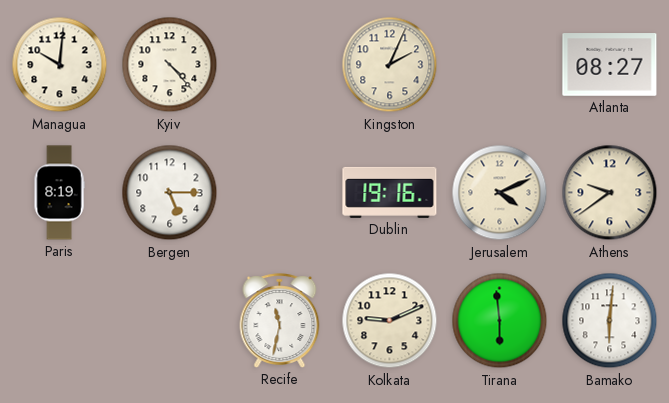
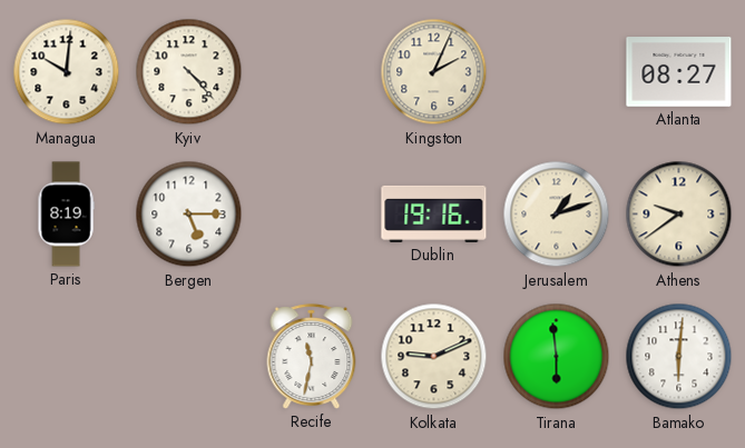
Jerusalem: 4:11 -> 1:12
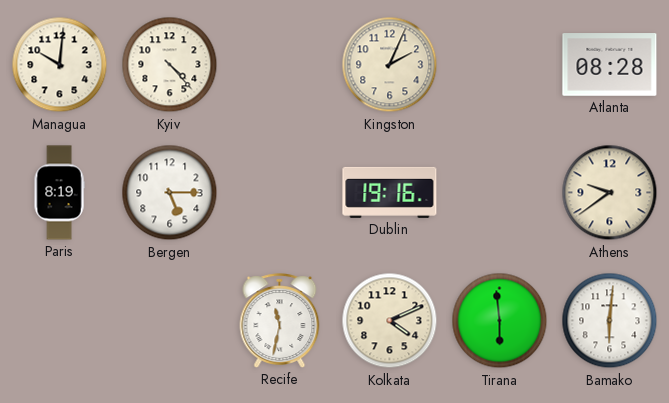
Atlanta: 08:27 -> 08:28
Jerusalem: 1:12 -> none
Kolkata: 9:11 -> 4:11
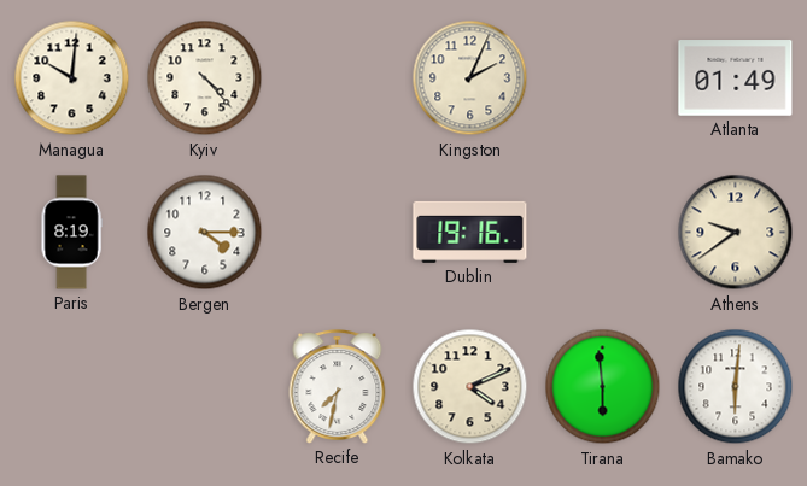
Atlanta: 08:28 -> 01:49
Bergen: 5:15 -> 4:15
Recife: 11:32 -> 7:32
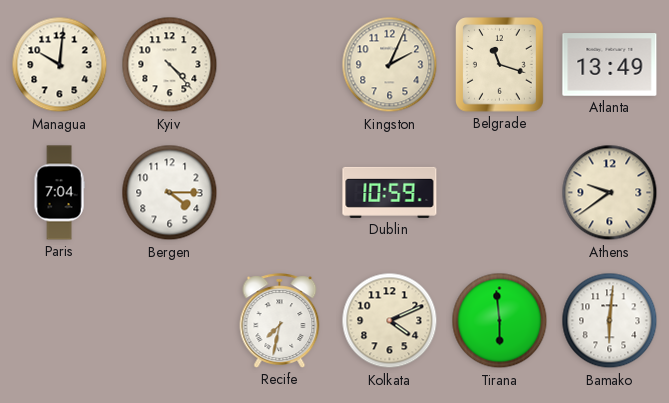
Belgrade: none -> 11:18
Atlanta: 01:49 -> 13:49
Paris: 8:19 -> 7:04
Dublin: 19:16 -> 10:59
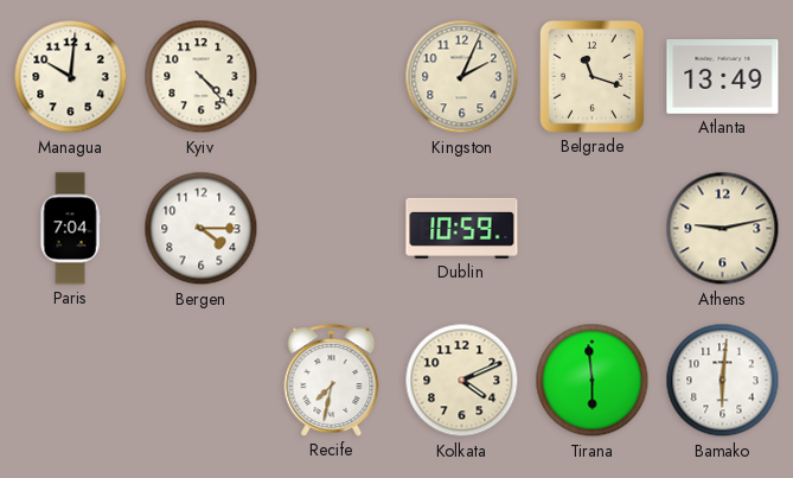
Athens: 9:39 -> 9:13
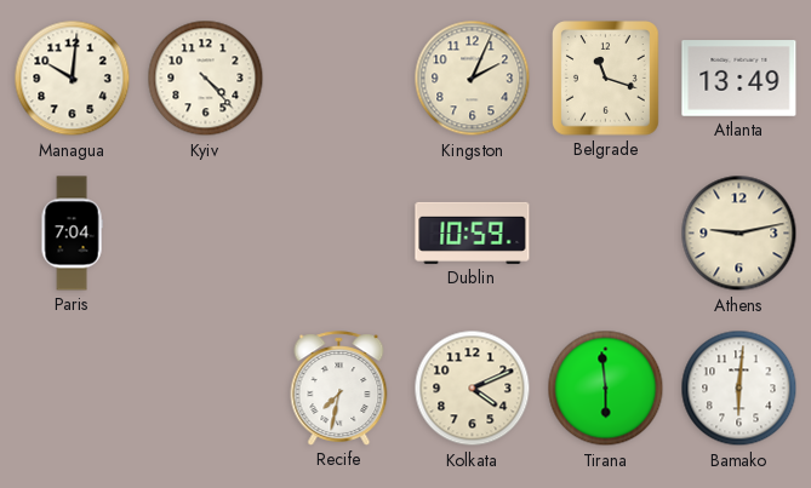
Bergen: 4:15 -> none
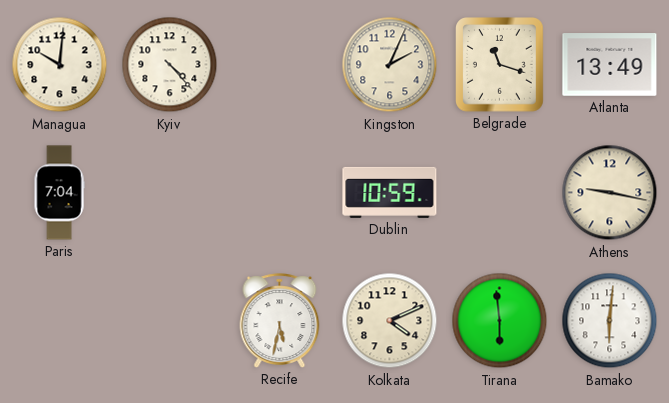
Athens: 9:13 -> 9:17
Recife: 7:32 -> 5:32
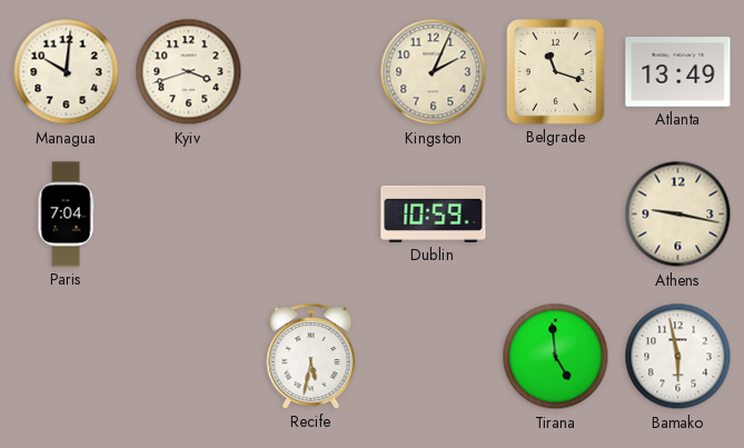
Kyiv: 4:23 -> 3:42
Kolkata: 4:11 -> none
Tirana: 5:59 -> 4:59
Bamako: 6:01 -> 5:58
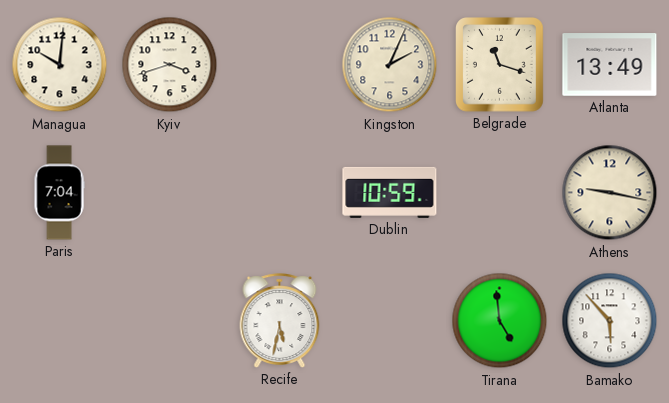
Bamako: 5:58 -> 5:53
